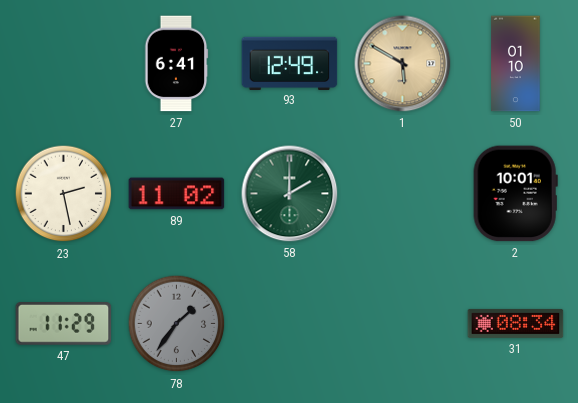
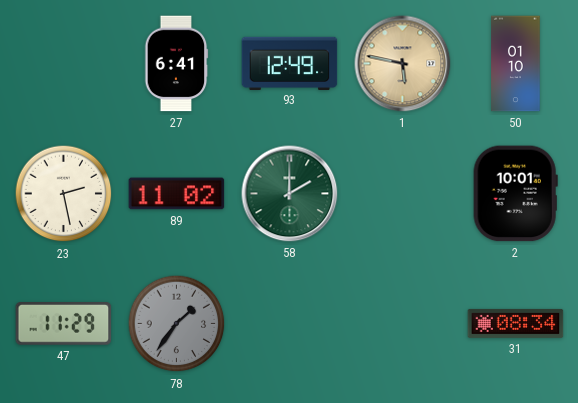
1: 5:50 -> 5:47
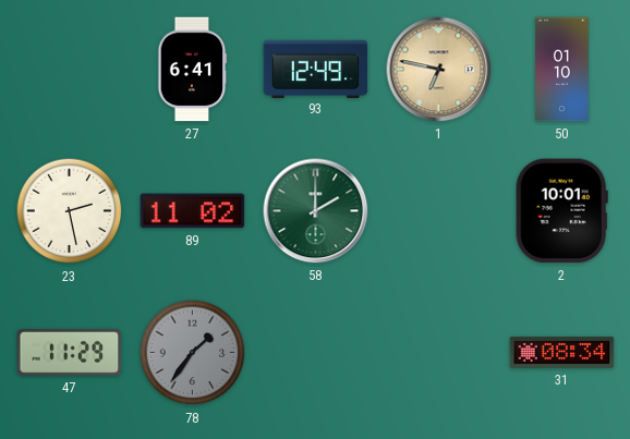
1: 5:47 -> 6:47
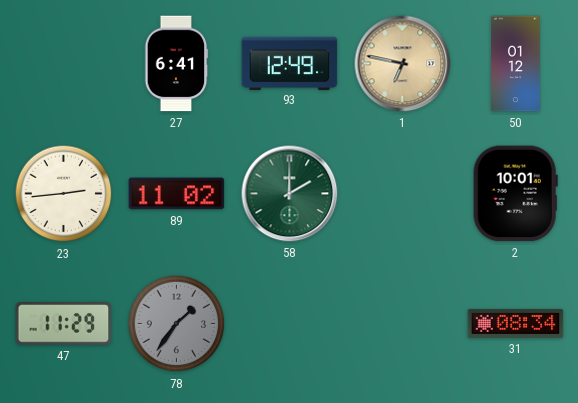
50: 01:10 -> 01:12
23: 2:28 -> 2:44
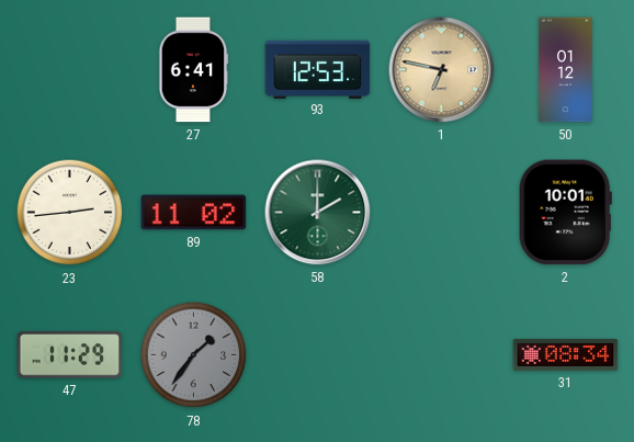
93: 12:49 -> 12:53
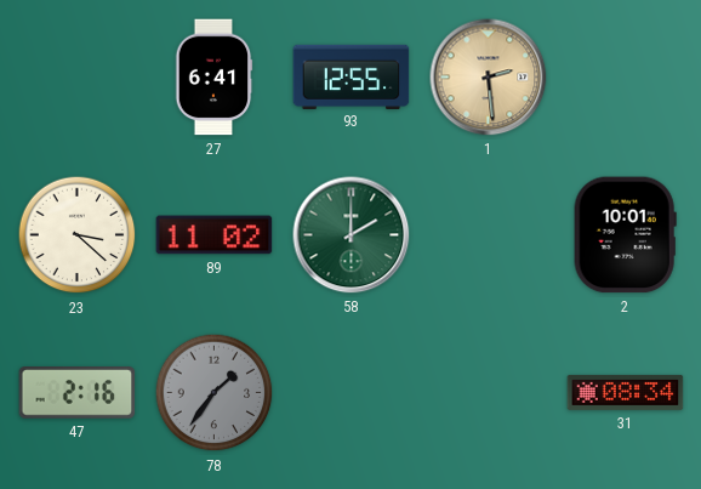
93: 12:53 -> 12:55
1: 6:47 -> 2:29
50: 01:12 -> none
23: 2:44 -> 3:22
47: 11:29 -> 2:16
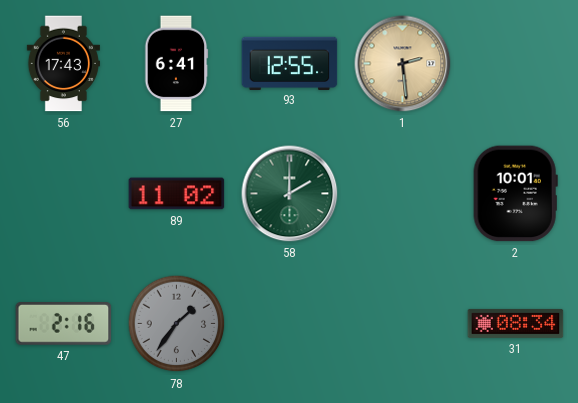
56: none -> 17:43
23: 3:22 -> none
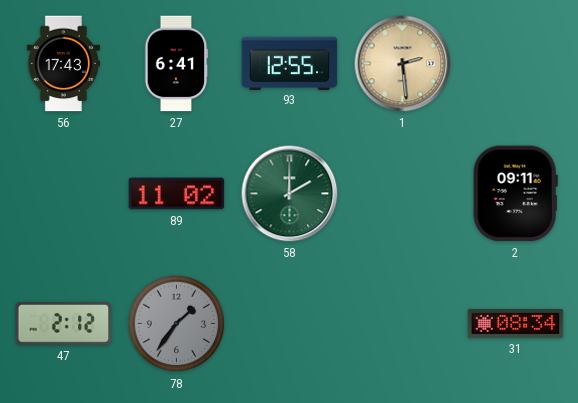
2: 10:01 -> 09:11
47: 2:16 -> 2:12
